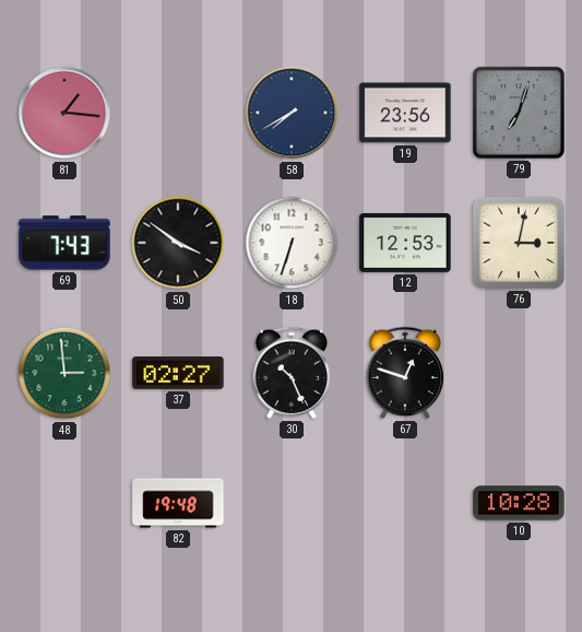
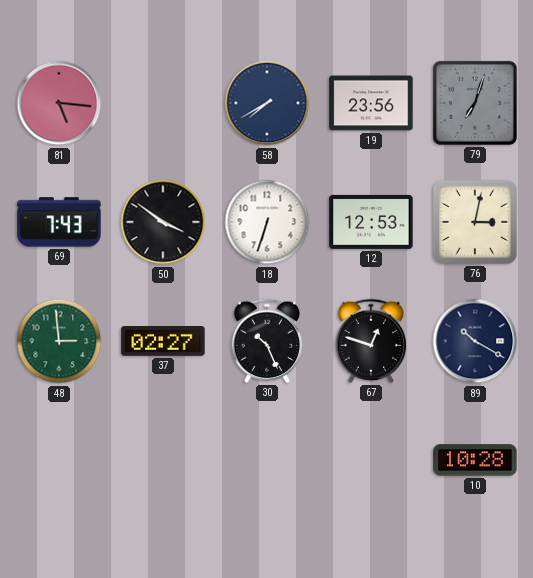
81: 1:16 -> 5:16
89: none -> 10:20
82: 19:48 -> none
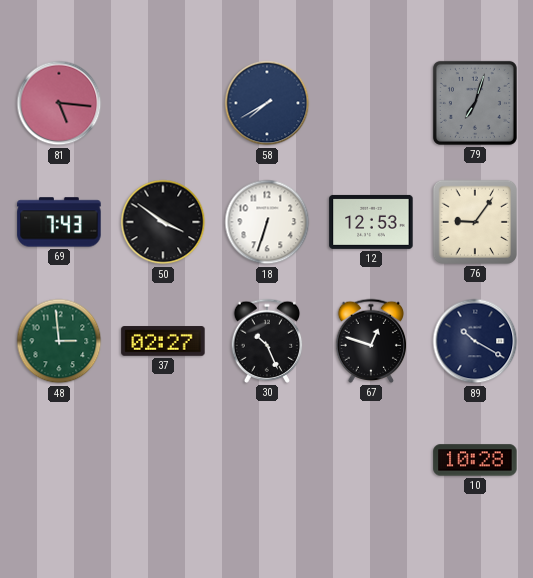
19: 23:56 -> none
76: 3:02 -> 9:06
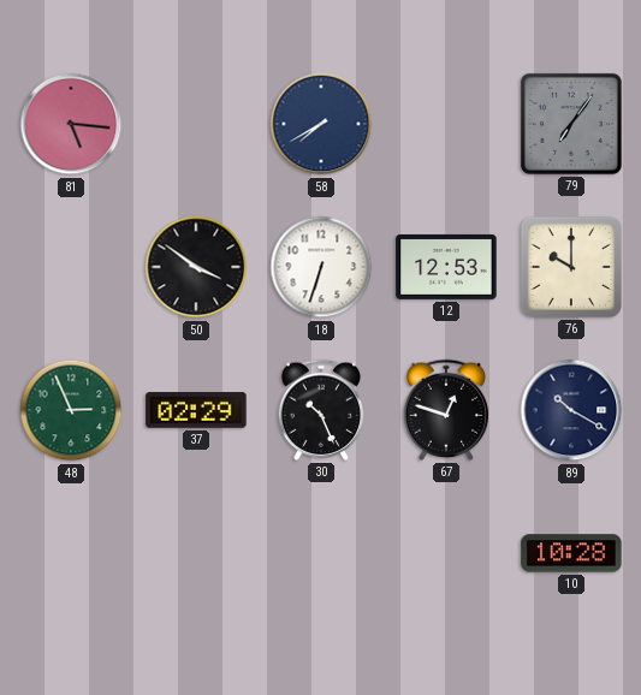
79: 7:03 -> 7:06
69: 7:43 -> none
76: 9:06 -> 10:00
48: 2:59 -> 2:56
37: 02:27 -> 02:29
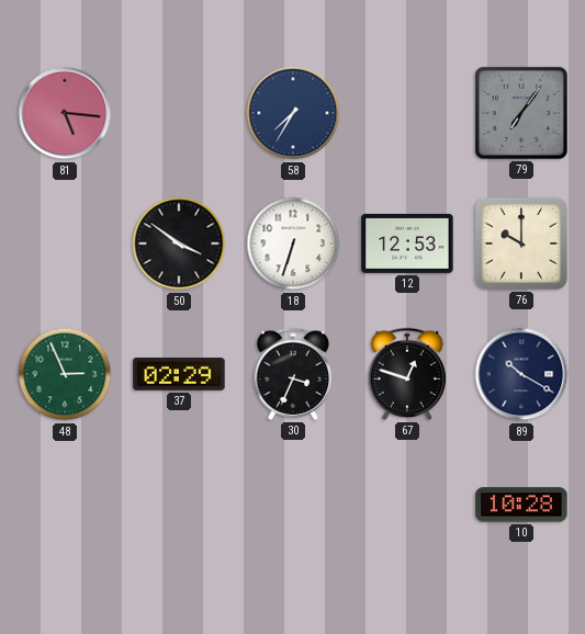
58: 7:40 -> 7:35
30: 10:26 -> 3:34
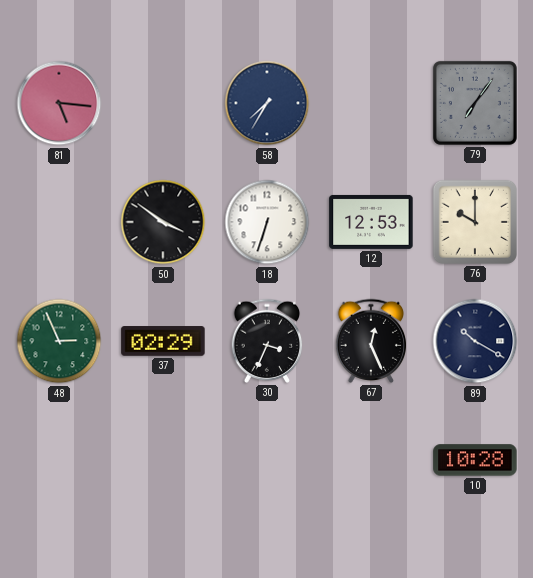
67: 12:48 -> 12:26
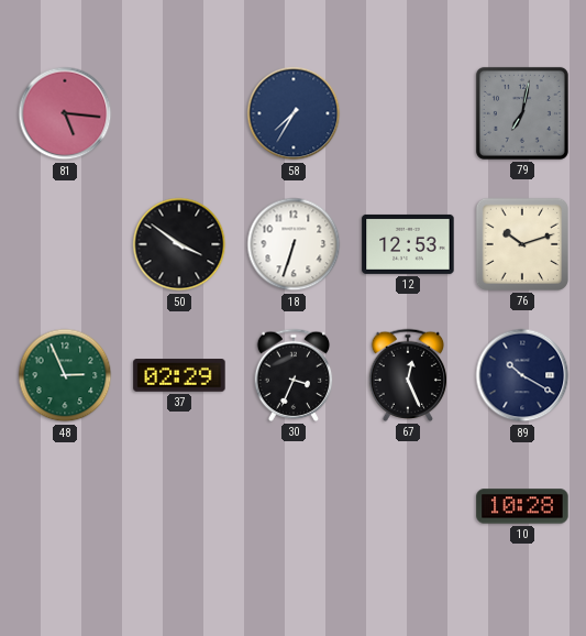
79: 7:06 -> 7:02
76: 10:00 -> 10:12
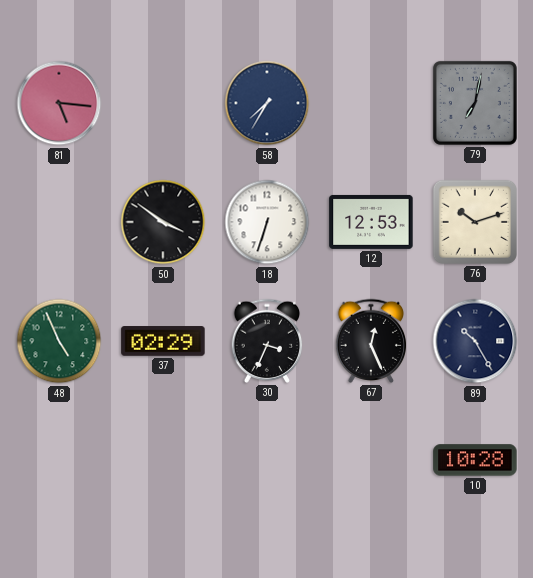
48: 2:56 -> 4:56
89: 10:20 -> 10:25
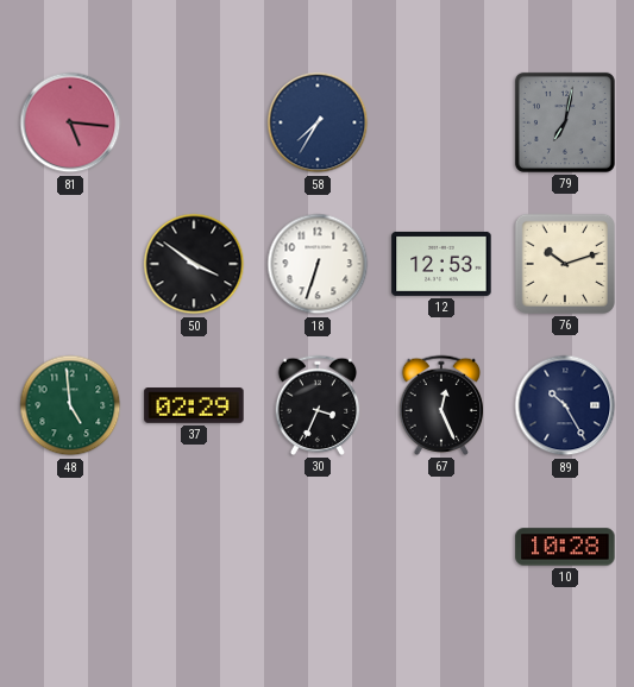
48: 4:56 -> 4:59
